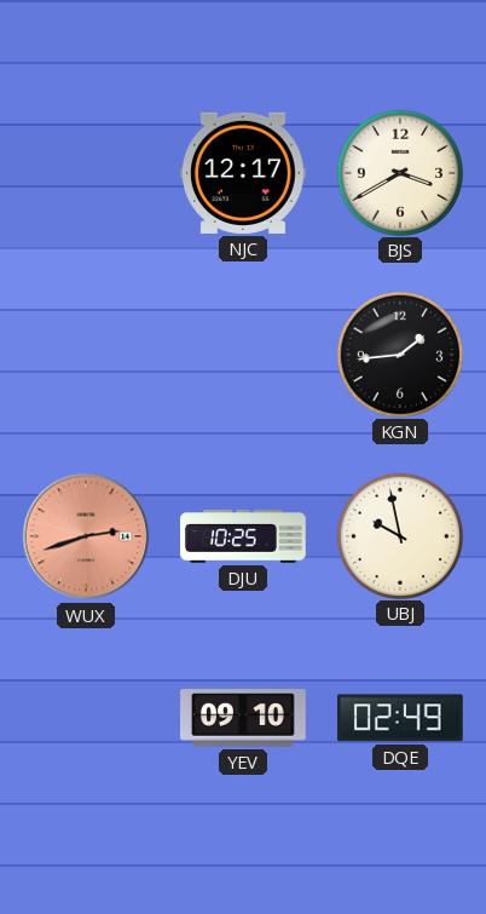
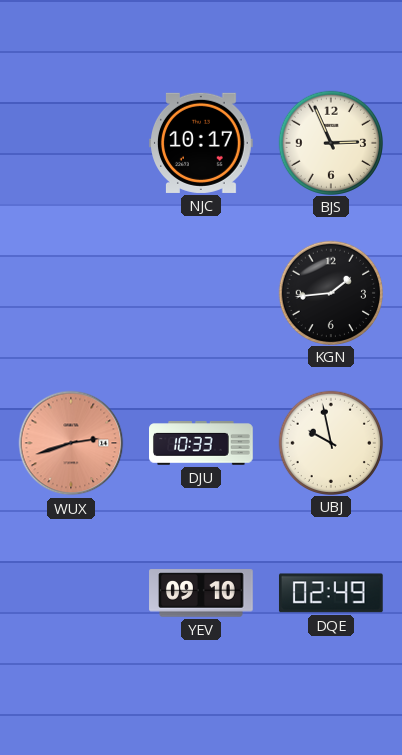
NJC: 12:17 -> 10:17
BJS: 3:40 -> 2:56
DJU: 10:25 -> 10:33
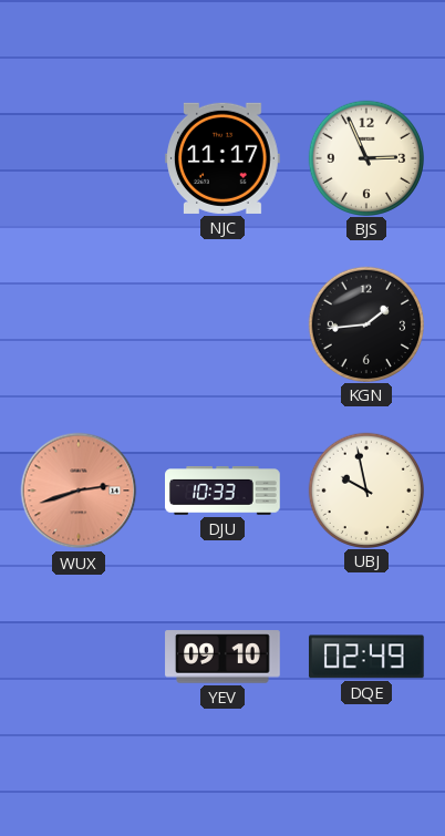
NJC: 10:17 -> 11:17
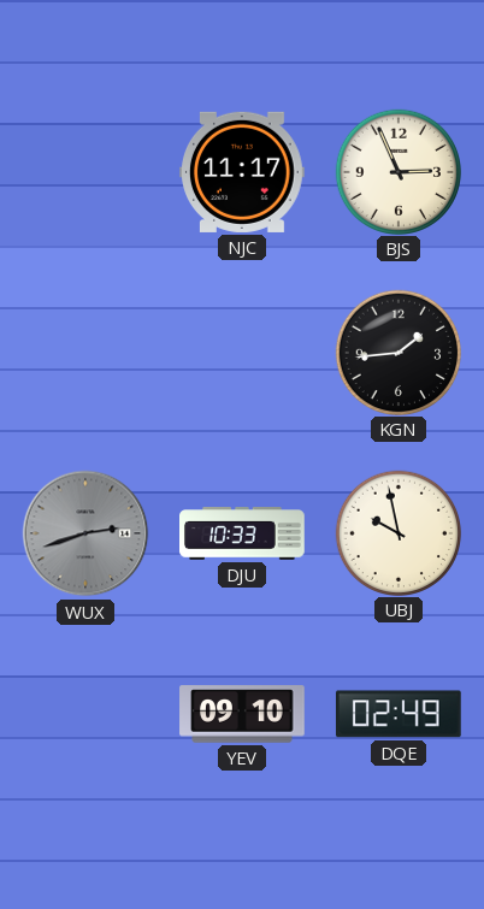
WUX dial: salmon -> grey
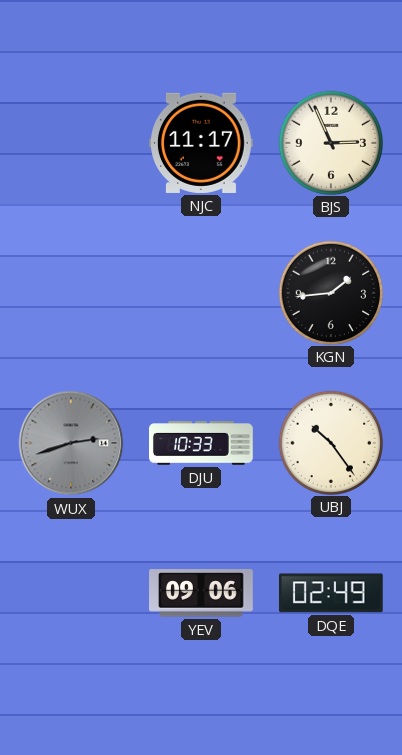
UBJ: 9:58 -> 10:24
YEV: 09:10 -> 09:06
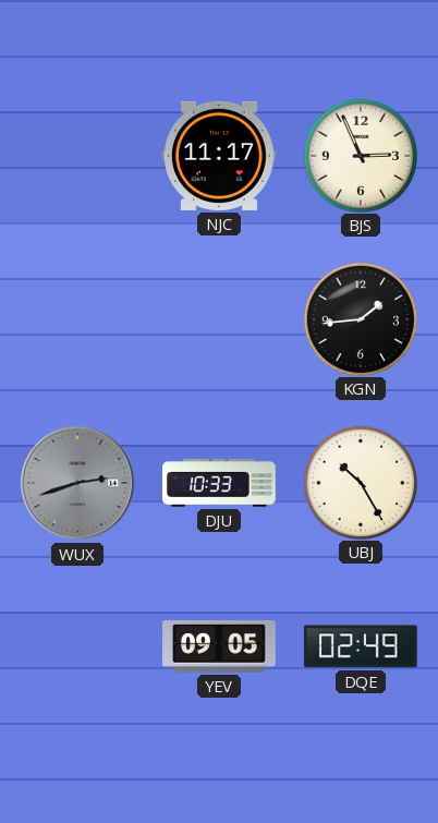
UBJ: 10:24 -> 10:25
YEV: 09:06 -> 09:05
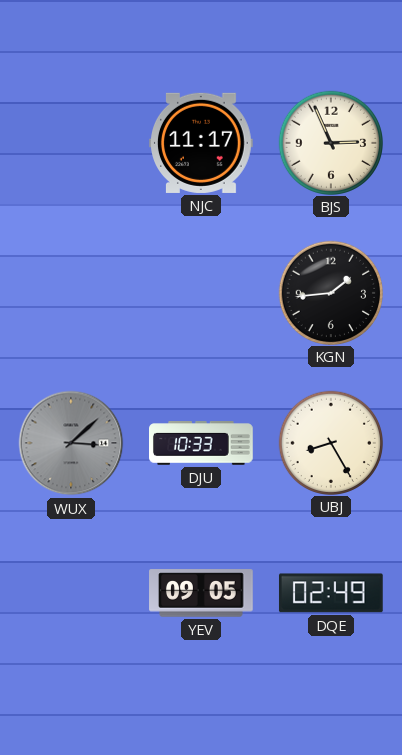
WUX: 2:42 -> 3:08
UBJ: 10:25 -> 8:25
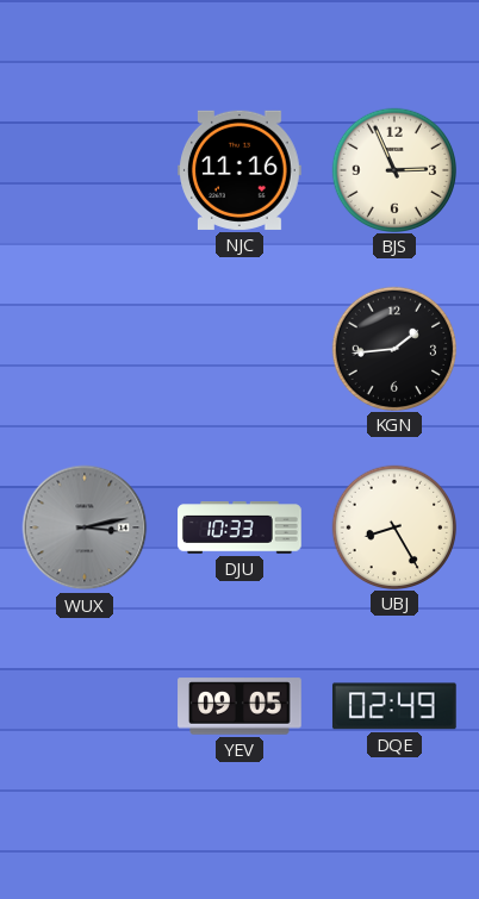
NJC: 11:17 -> 11:16
WUX: 3:08 -> 3:13
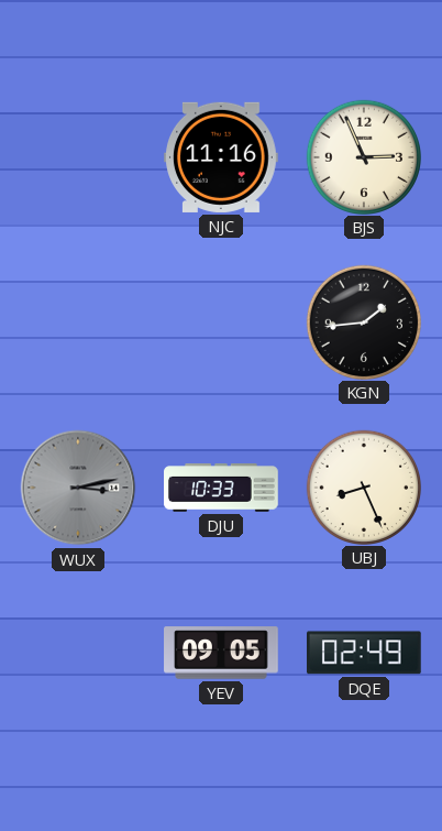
UBJ: 8:25 -> 8:26
